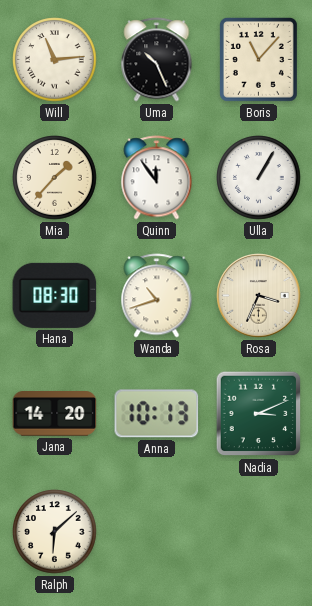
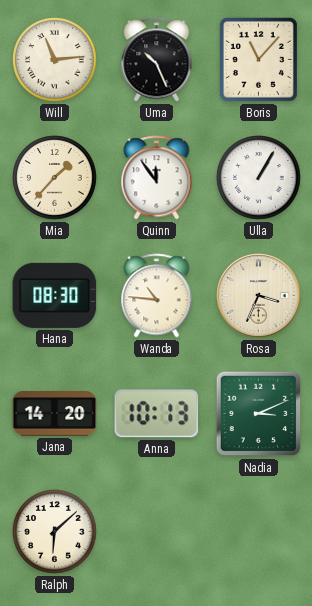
Wanda: 10:42 -> 10:46
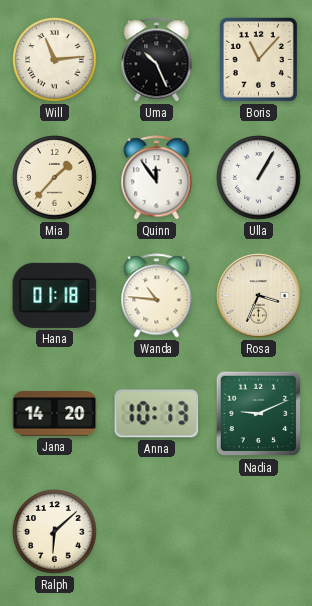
Hana: 08:30 -> 01:18
Nadia: 3:11 -> 9:11
